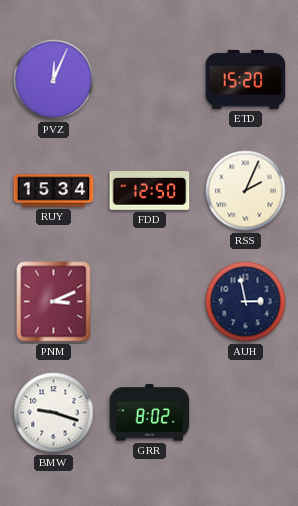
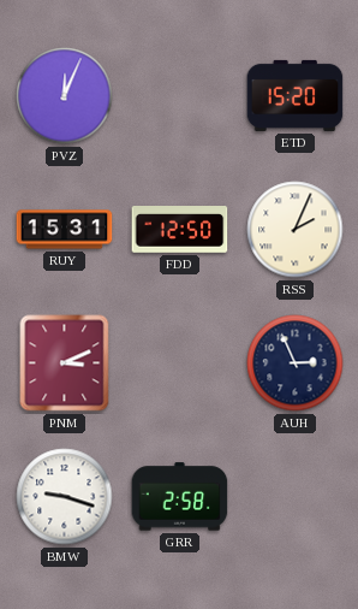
RUY: 15:34 -> 15:31
AUH: 2:58 -> 2:56
GRR: 8:02 -> 2:58
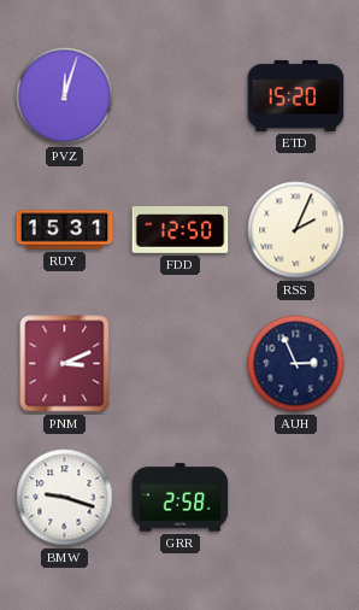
PVZ: 12:04 -> 12:03
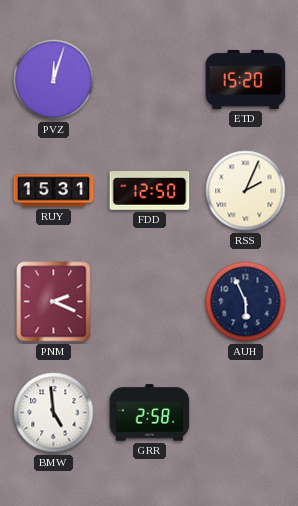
PNM: 3:11 -> 2:19
AUH: 2:56 -> 5:56
BMW: 9:18 -> 4:59
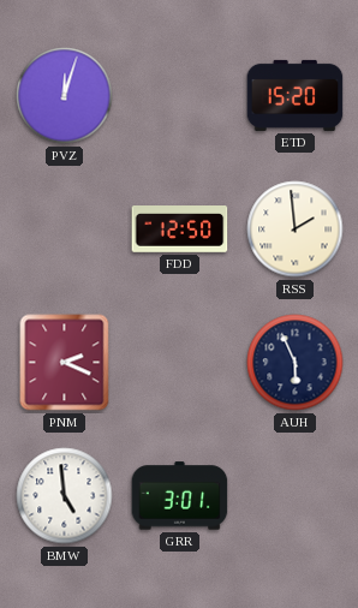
RUY: 15:31 -> none
RSS: 2:04 -> 1:59
GRR: 2:58 -> 3:01
